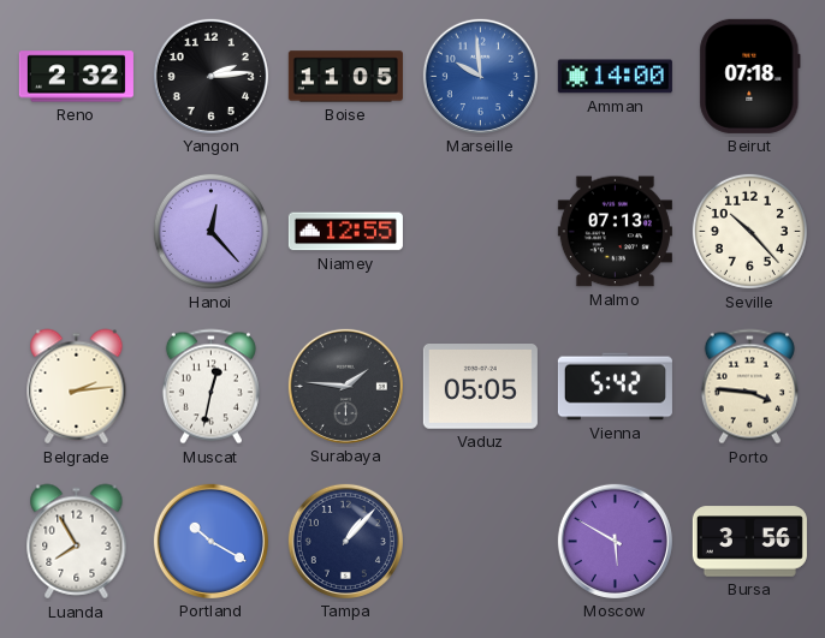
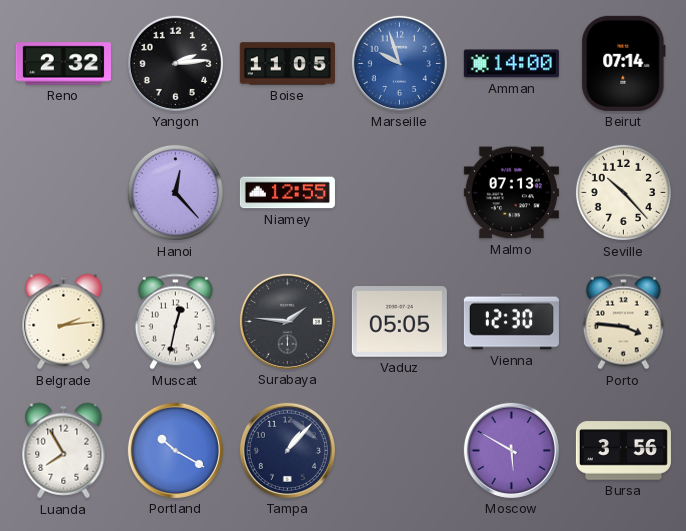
Marseille: 9:59 -> 9:57
Beirut: 07:18 -> 07:14
Vienna: 5:42 -> 12:30
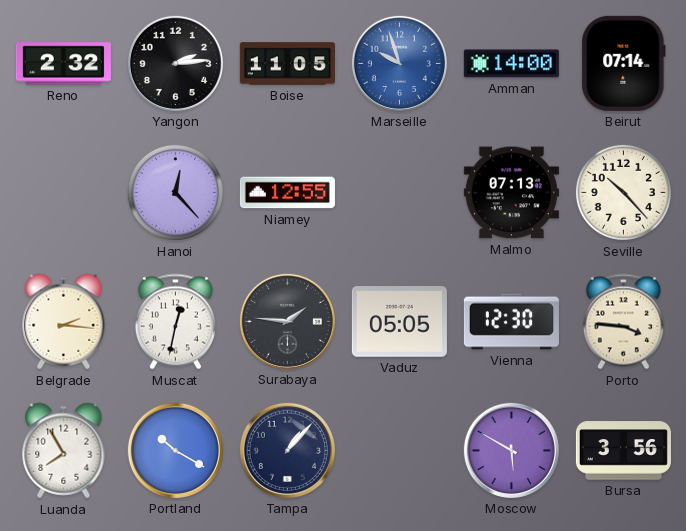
Belgrade: 2:14 -> 2:16
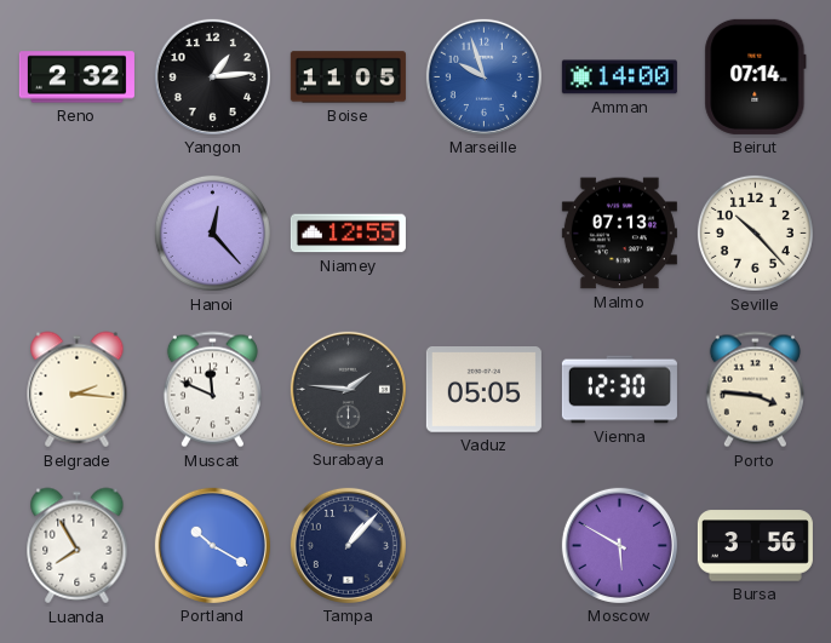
Yangon: 2:14 -> 1:14
Muscat: 12:32 -> 11:49
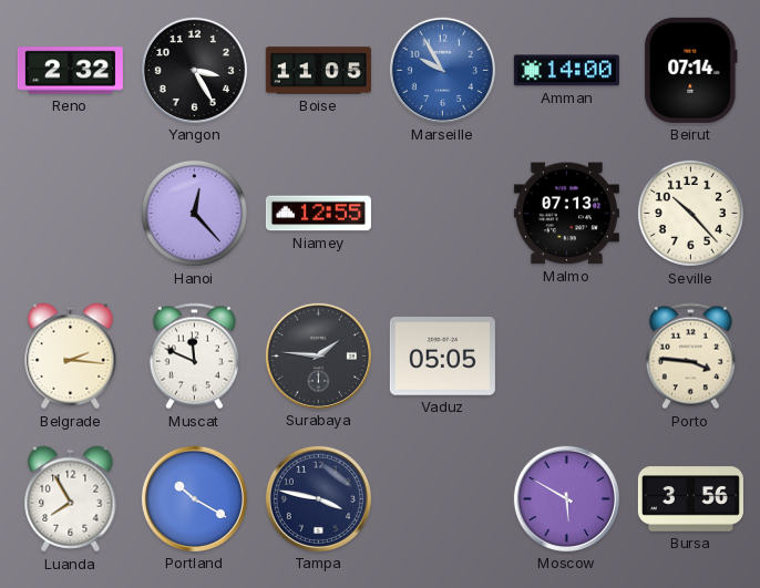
Yangon: 1:14 -> 3:25
Marseille: 9:57 -> 9:55
Vienna: 12:30 -> none
Tampa: 1:07 -> 3:47
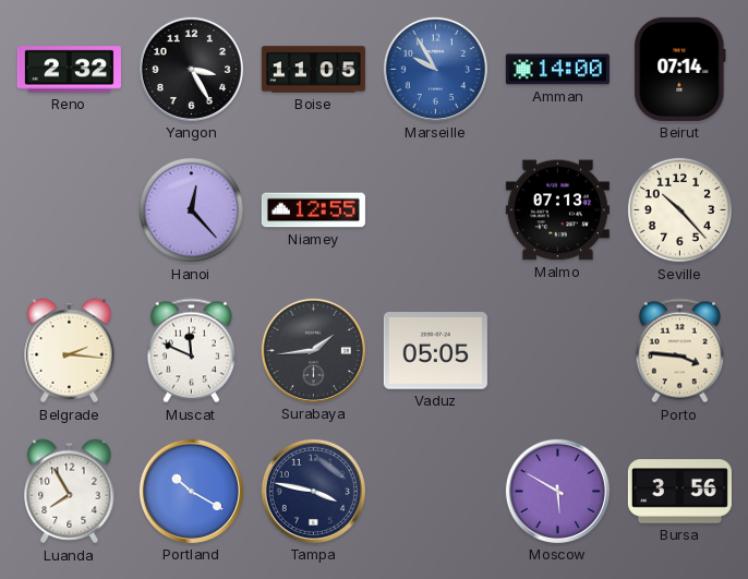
Surabaya: 1:46 -> 1:44
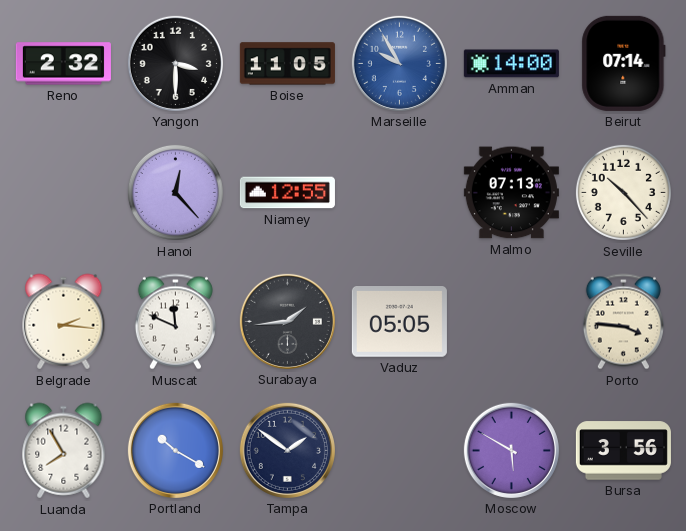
Yangon: 3:25 -> 3:30
Tampa: 3:47 -> 1:51
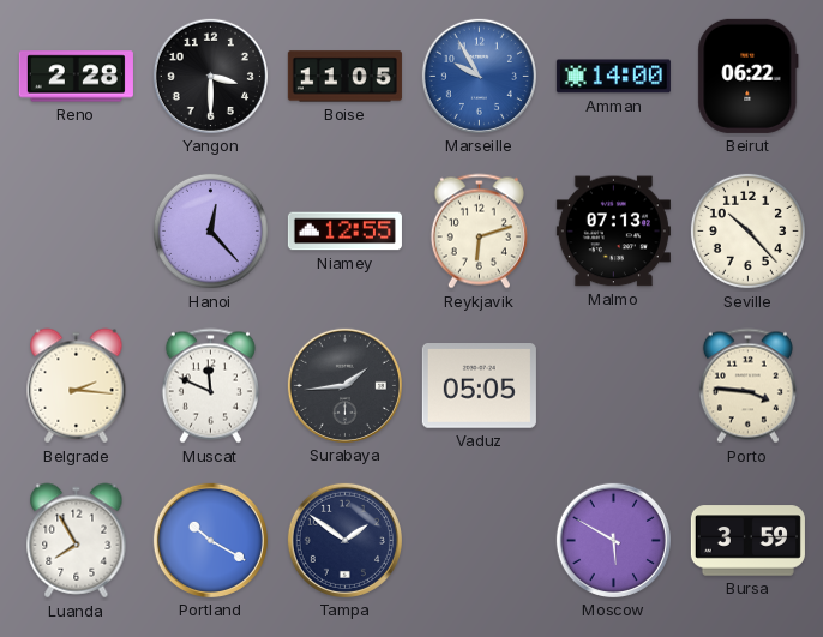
Reno: 2:32 -> 2:28
Beirut: 07:14 -> 06:22
Reykjavik: none -> 6:12
Bursa: 3:56 -> 3:59
